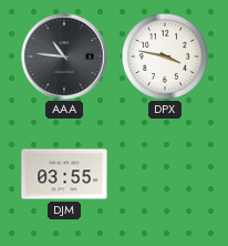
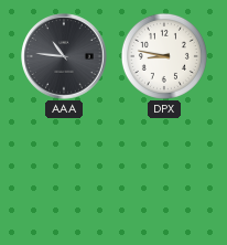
DPX: 3:47 -> 8:47
DJM: 03:55 -> none
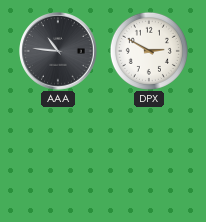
DPX: 8:47 -> 2:50
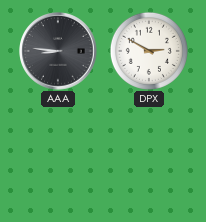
AAA: 10:46 -> 8:46
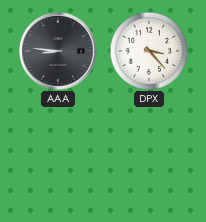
DPX: 2:50 -> 3:23
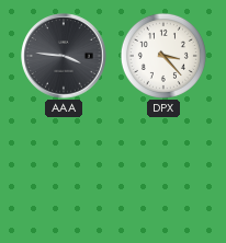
AAA: 8:46 -> 3:46
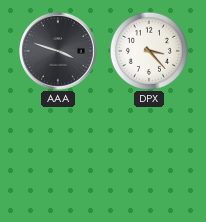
AAA: 3:46 -> 3:48
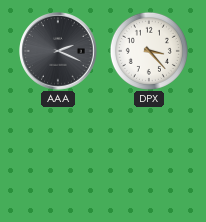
AAA: 3:48 -> 2:19
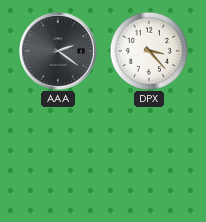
AAA: 2:19 -> 2:21
